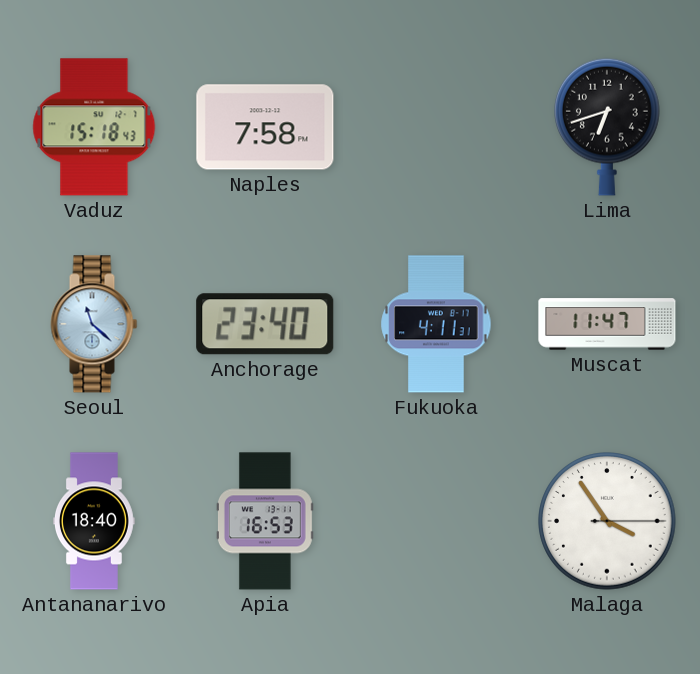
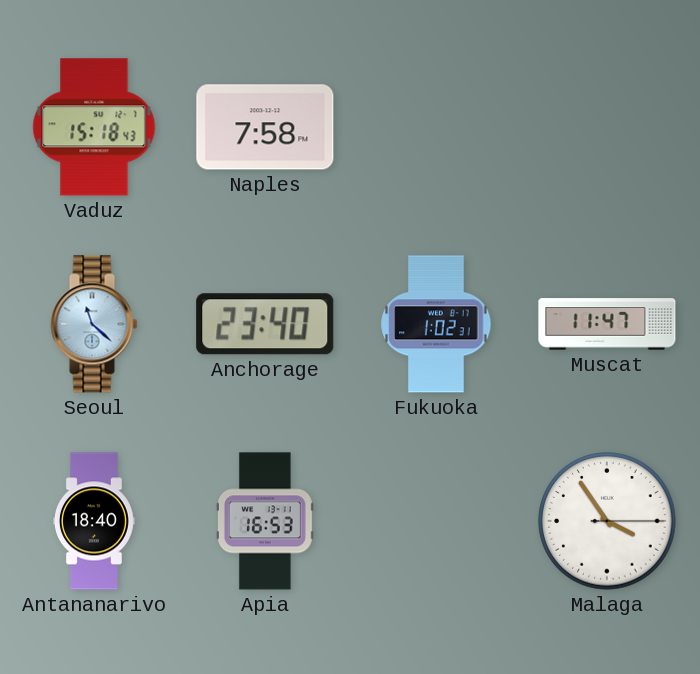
Lima: 6:42 -> none
Fukuoka: 4:11 -> 1:02
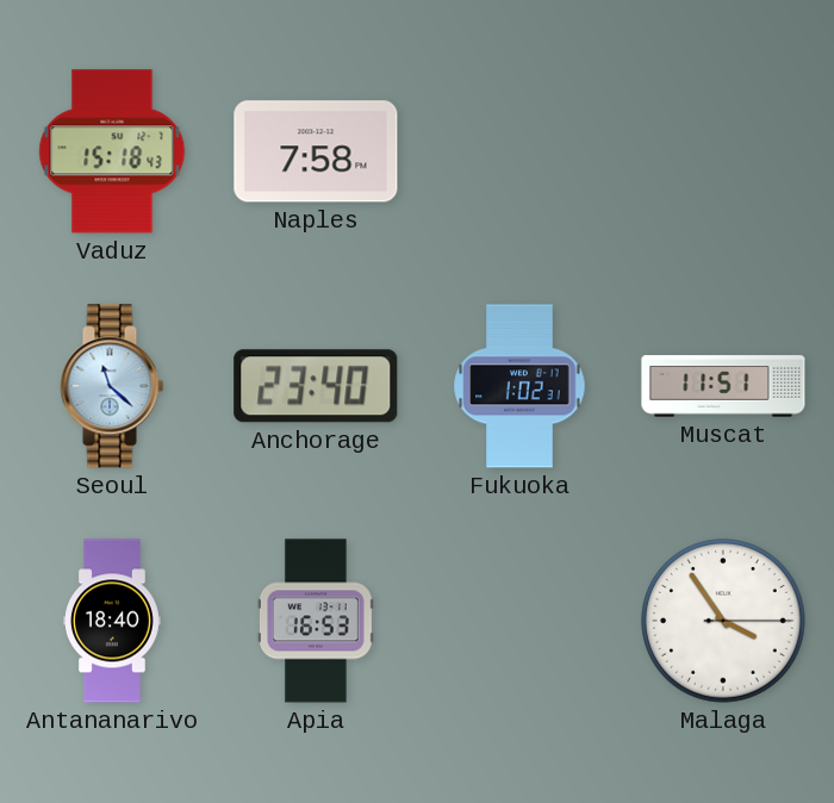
Muscat: 11:47 -> 11:51
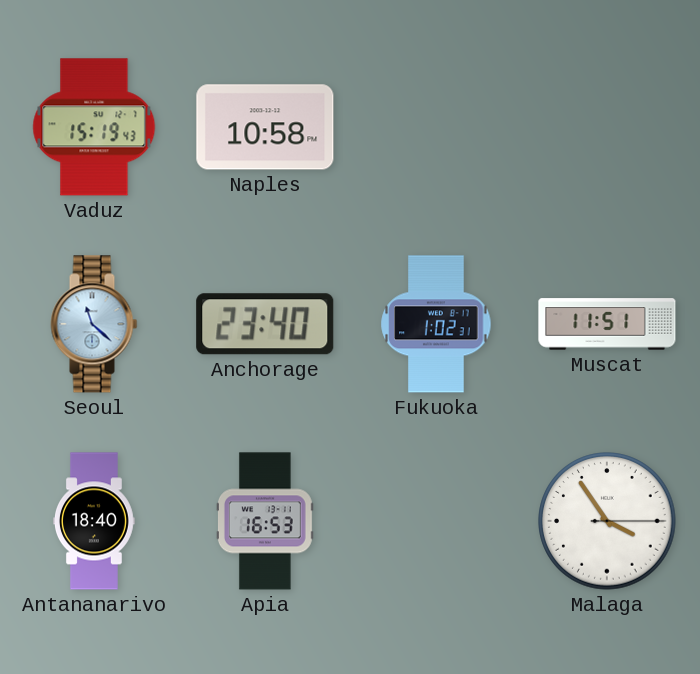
Vaduz: 15:18 -> 15:19
Naples: 7:58 -> 10:58
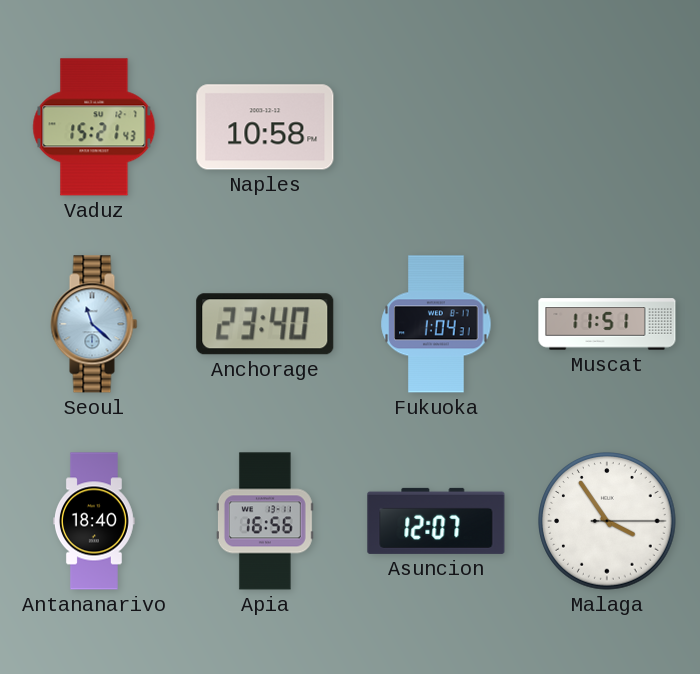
Vaduz: 15:19 -> 15:21
Fukuoka: 1:02 -> 1:04
Apia: 16:53 -> 16:56
Asuncion: none -> 12:07
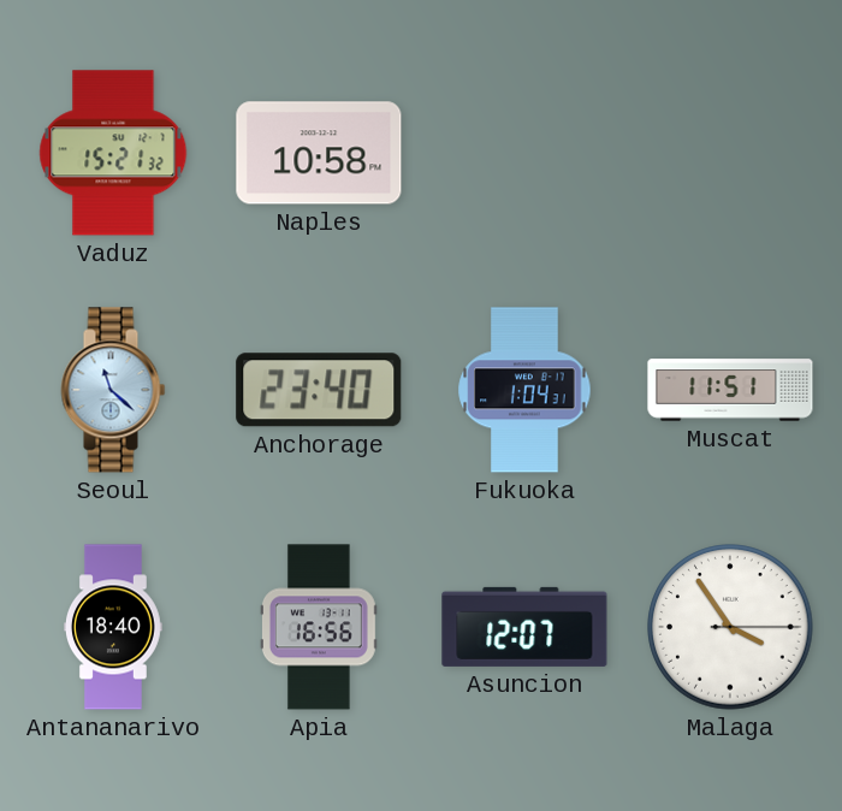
Vaduz: 15:21:43 -> 15:21:32
